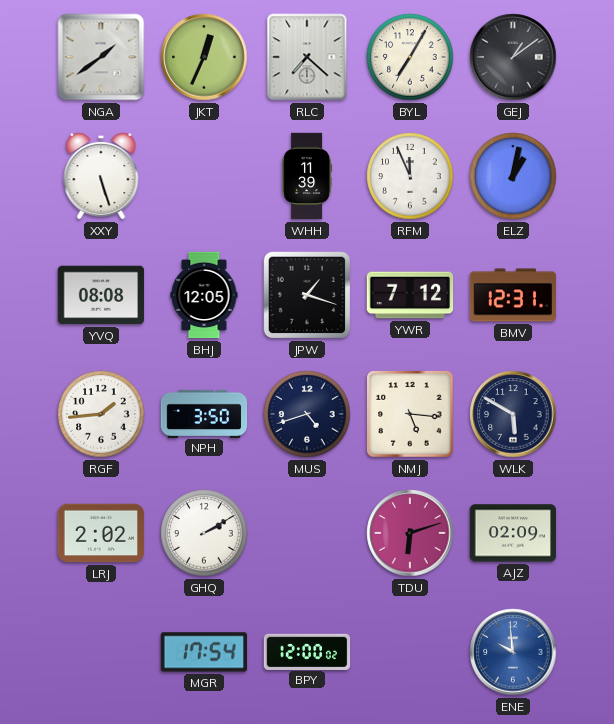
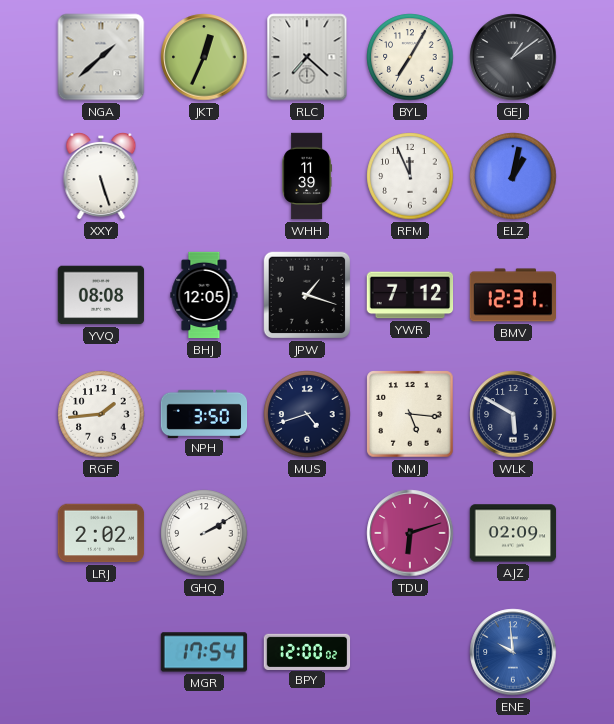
NGA: 1:39 -> 1:38
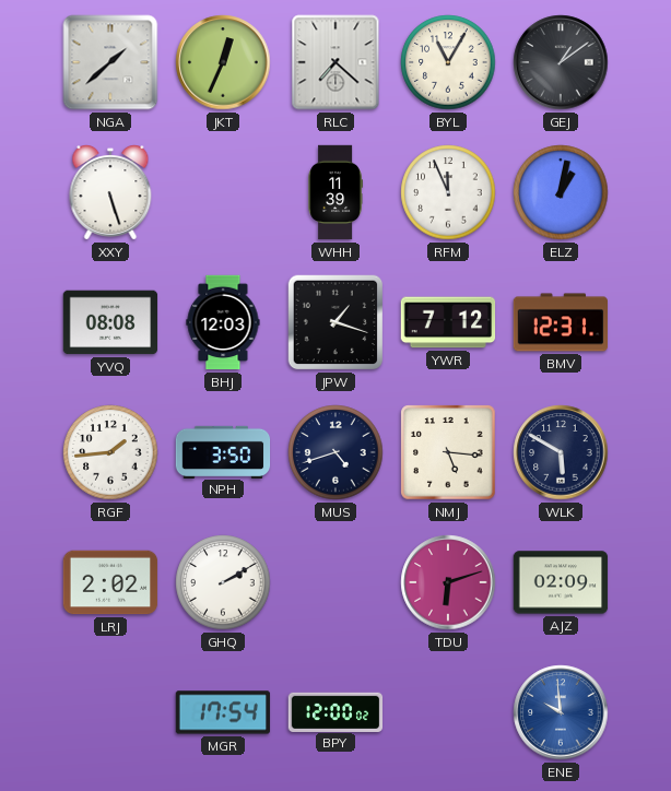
BYL: 7:05 -> 11:05
BHJ: 12:05 -> 12:03
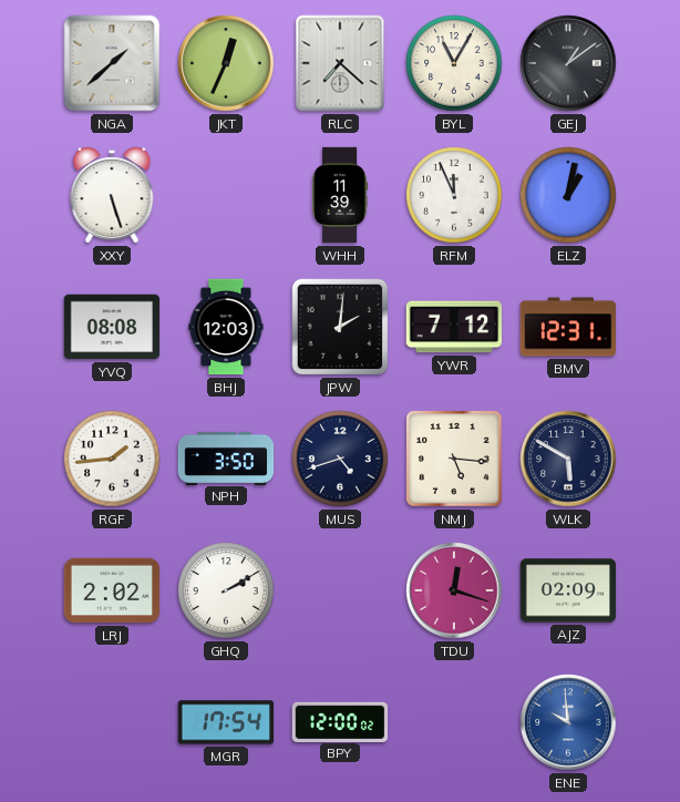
JPW: 1:18 -> 2:01
TDU: 6:12 -> 12:18
